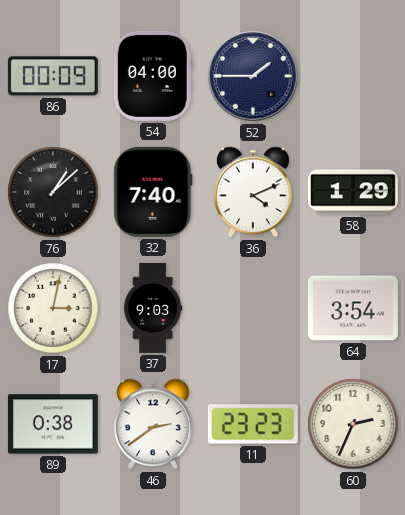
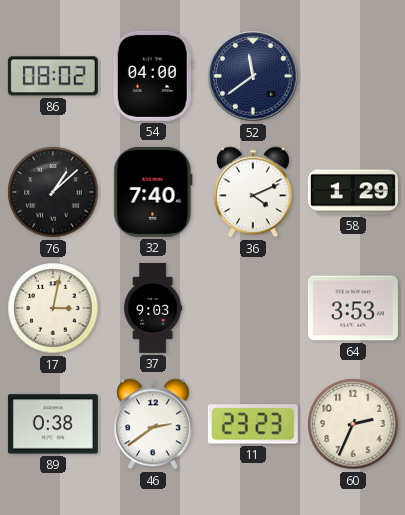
86: 00:09 -> 08:02
52: 1:45 -> 11:39
64: 3:54 -> 3:53
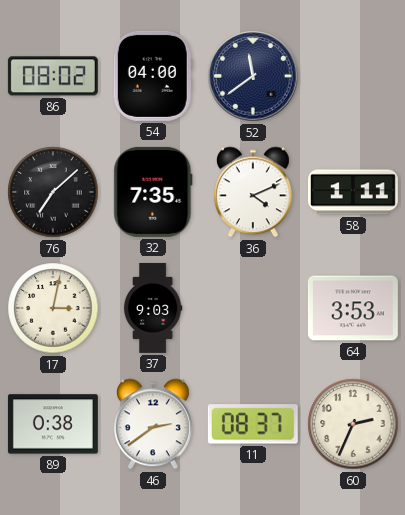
76: 1:08 -> 7:08
32: 7:40 -> 7:35
58: 1:29 -> 1:11
11: 23:23 -> 08:37
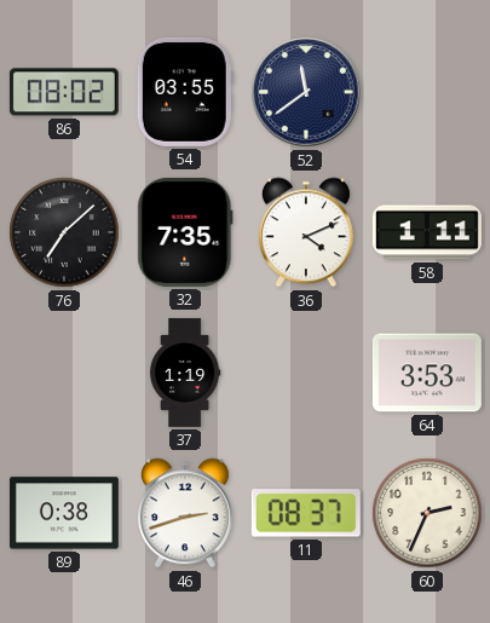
54: 04:00 -> 03:55
17: 3:02 -> none
37: 9:03 -> 1:19
46: 2:39 -> 2:42
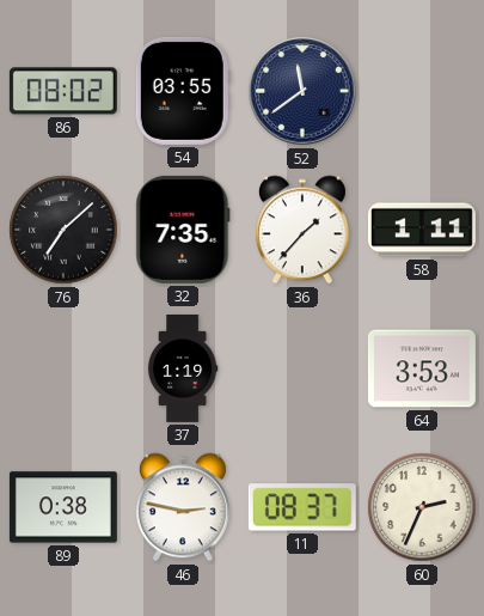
36: 4:11 -> 1:37
46: 2:42 -> 2:47
